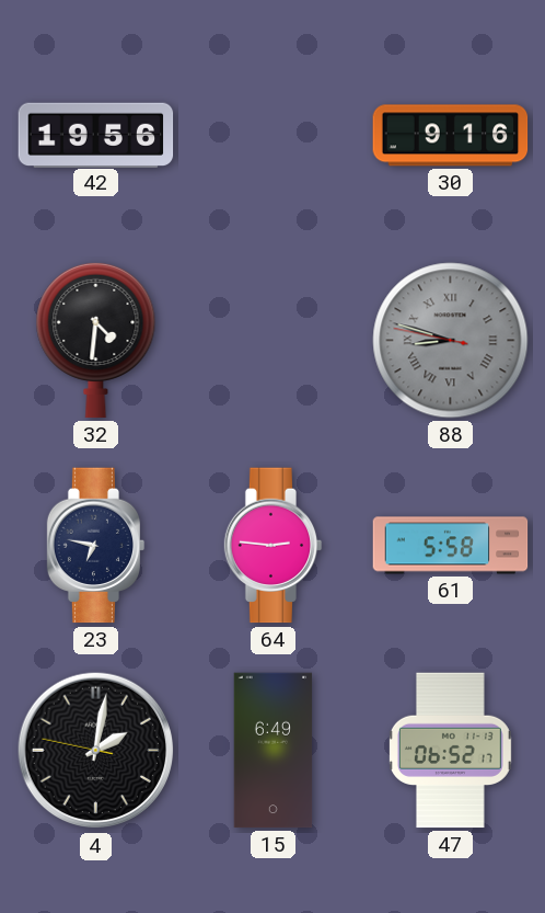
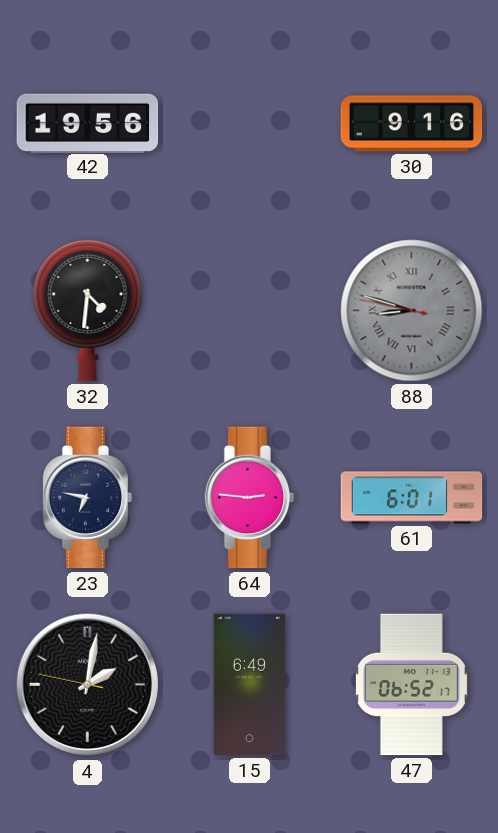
61: 5:58 -> 6:01
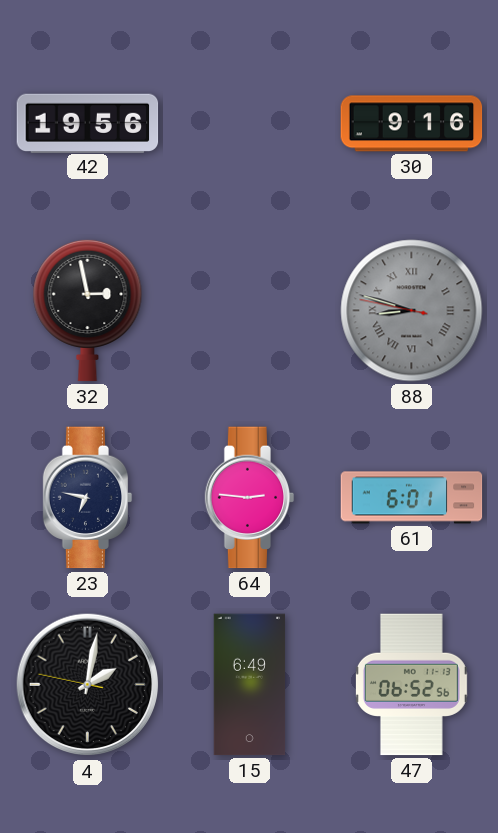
32: 4:31 -> 2:58
47: 06:52:17 -> 06:52:56
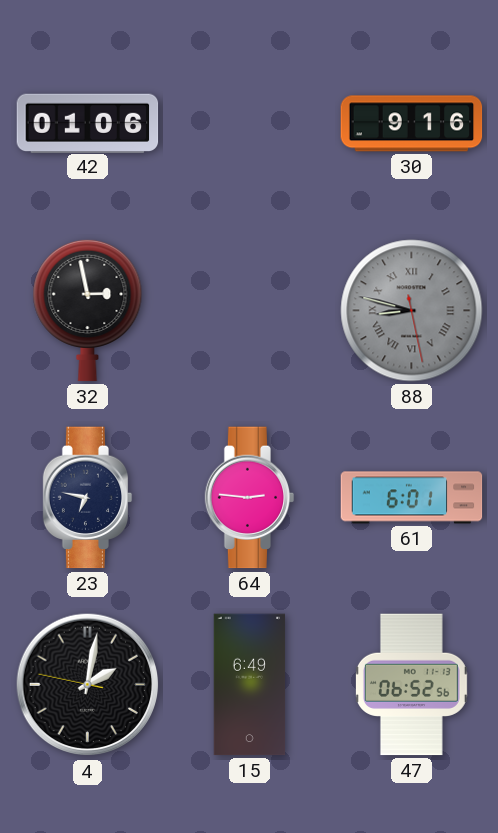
42: 19:56 -> 01:06
88: 8:47:47 -> 8:47:28
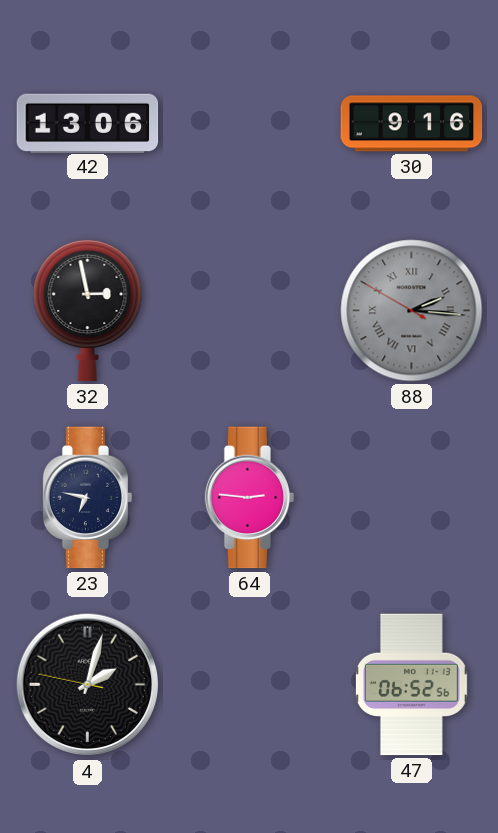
42: 01:06 -> 13:06
88: 8:47 -> 2:15
61: 6:01 -> none
4: 2:01 -> 2:02
15: 6:49 -> none
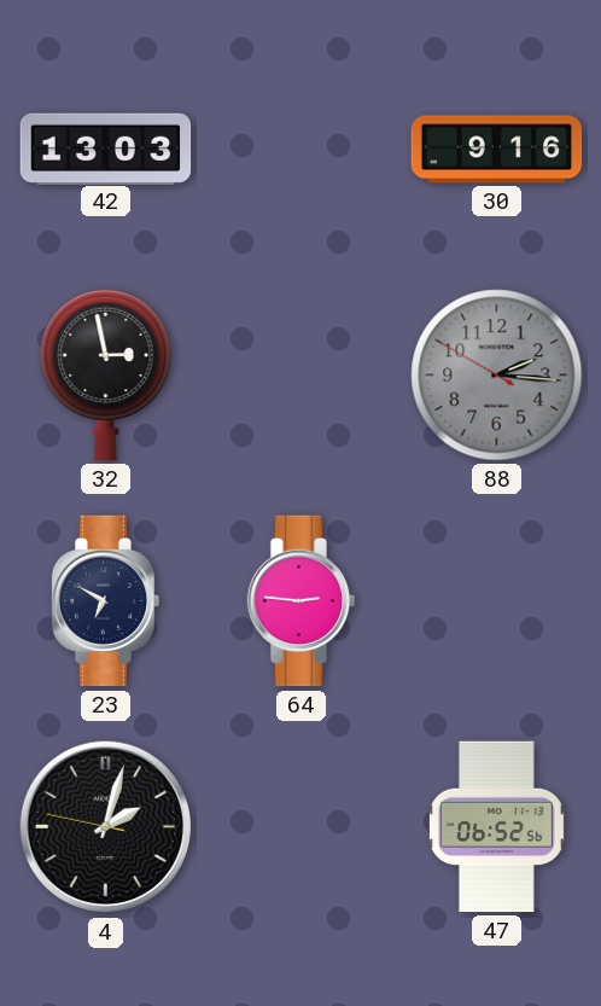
42: 13:06 -> 13:03
88 numerals: Roman -> Arabic
23: 6:47 -> 6:50
